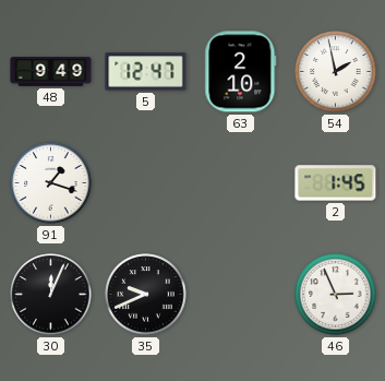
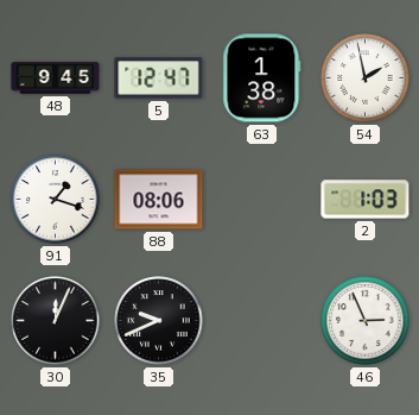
48: 9:49 -> 9:45
63: 2:10 -> 1:38
88: none -> 08:06
2: 1:45 -> 1:03
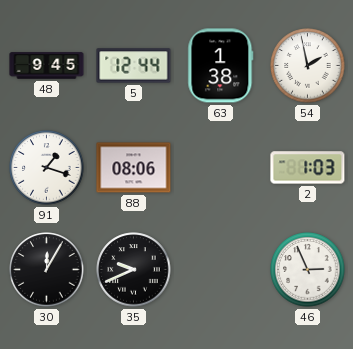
5: 12:47 -> 12:44
30: 12:04 -> 12:05
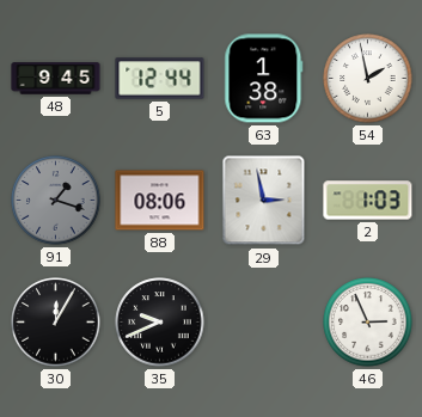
91 dial: white -> grey
29: none -> 2:58
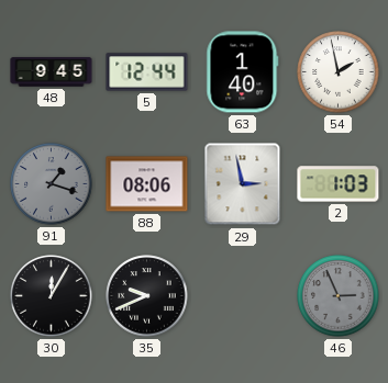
63: 1:38 -> 1:40
46 dial: white -> grey
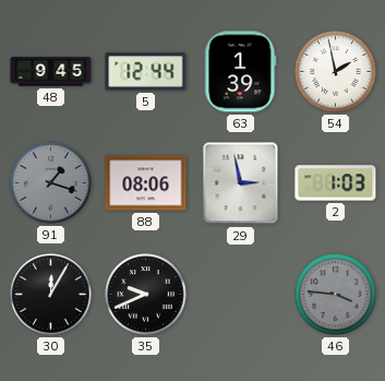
63: 1:40 -> 1:39
46: 2:56 -> 3:46
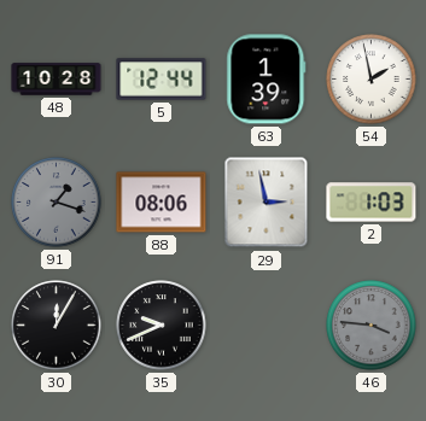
48: 9:45 -> 10:28
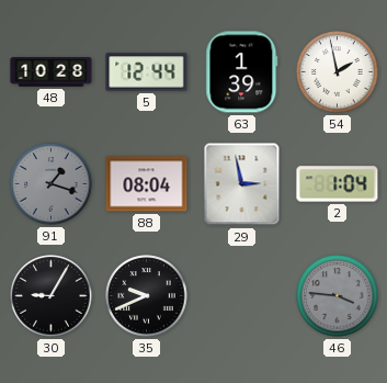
88: 08:06 -> 08:04
2: 1:03 -> 1:04
30: 12:05 -> 9:05
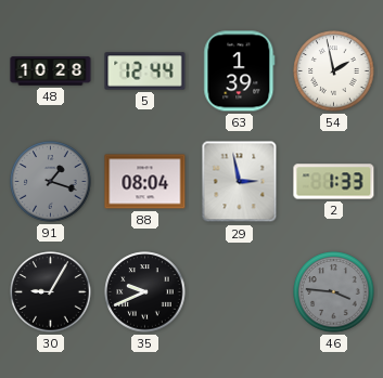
2: 1:04 -> 1:33
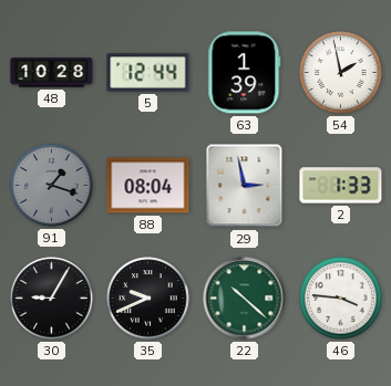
22: none -> 10:22
46 dial: grey -> white
